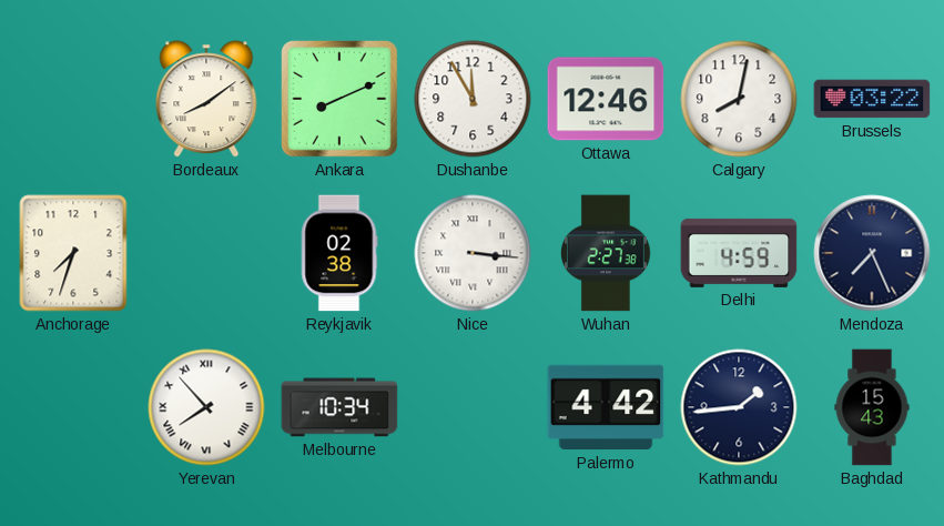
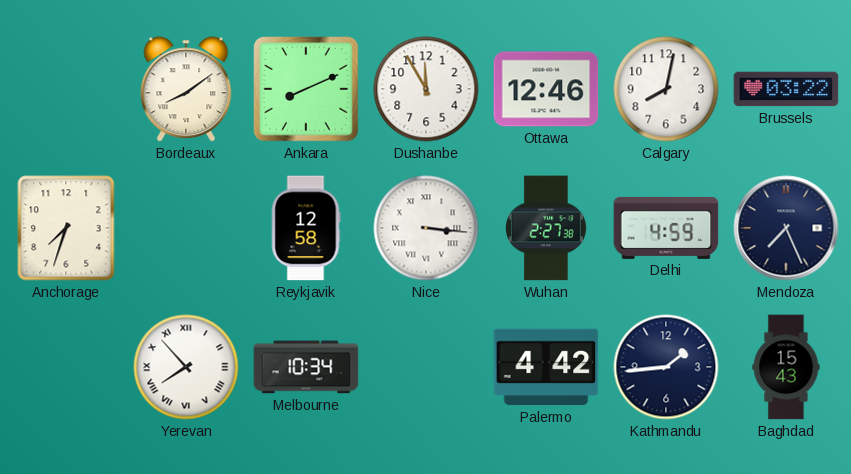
Reykjavik: 02:38 -> 12:58
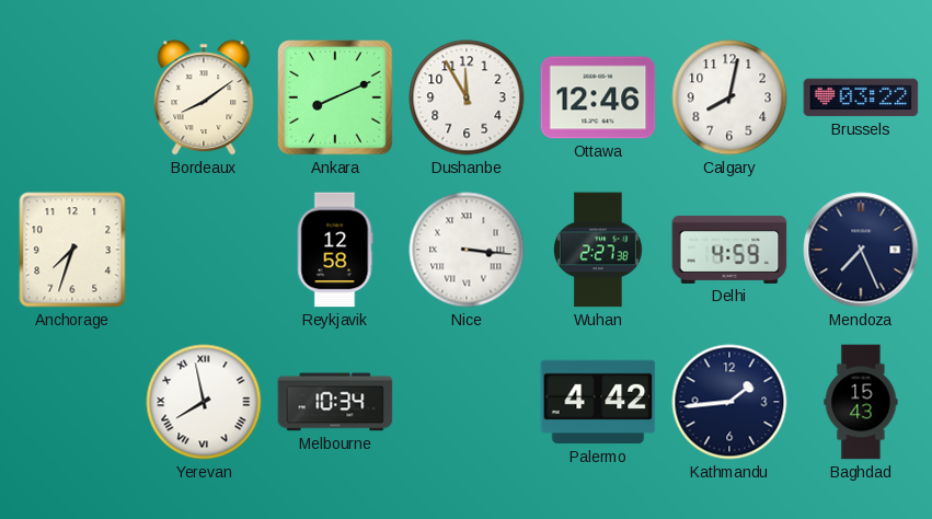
Yerevan: 7:53 -> 7:58
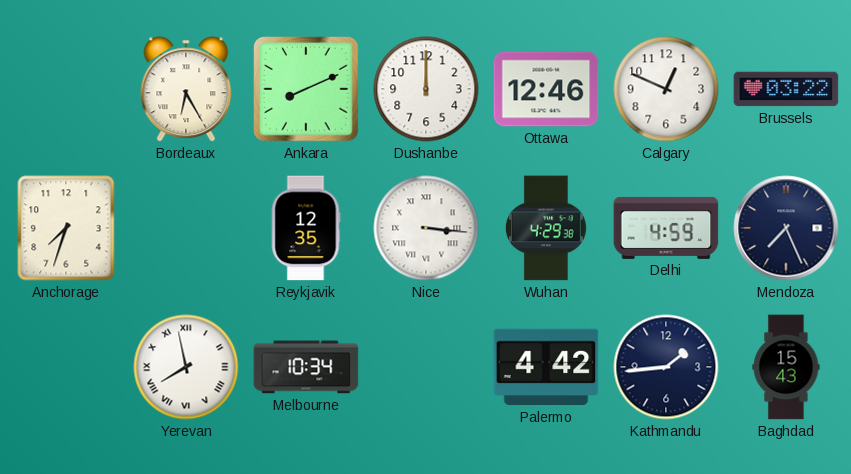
Bordeaux: 8:09 -> 6:25
Dushanbe: 11:55 -> 12:00
Calgary: 8:02 -> 12:49
Reykjavik: 12:58 -> 12:35
Wuhan: 2:27 -> 4:29
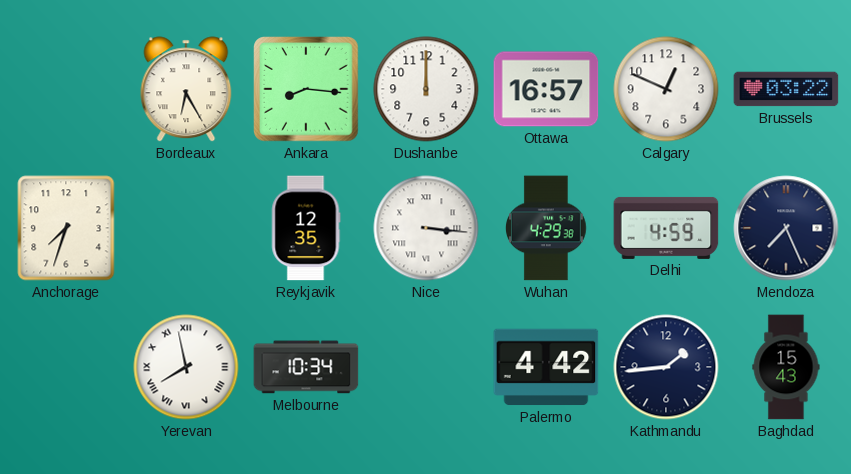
Ankara: 8:11 -> 8:16
Ottawa: 12:46 -> 16:57
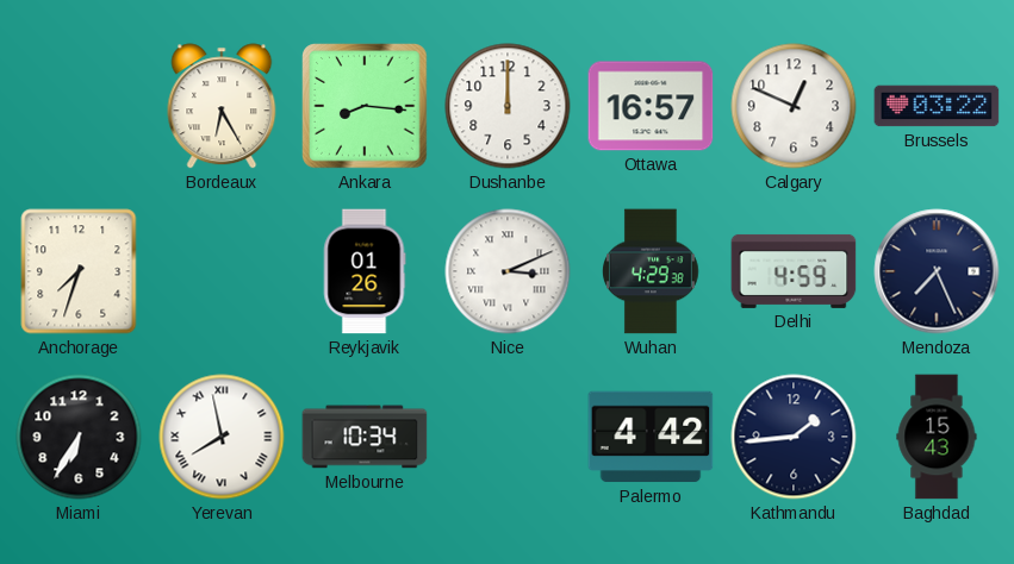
Reykjavik: 12:35 -> 01:26
Nice: 3:16 -> 3:11
Miami: none -> 6:35
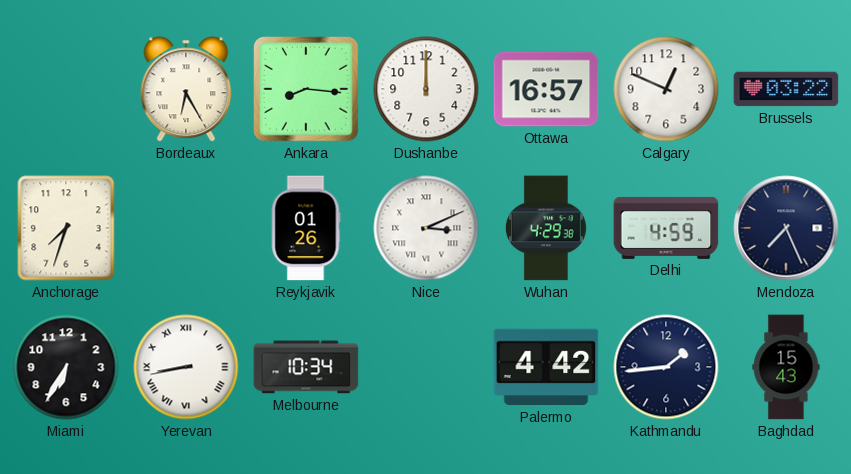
Yerevan: 7:58 -> 8:43
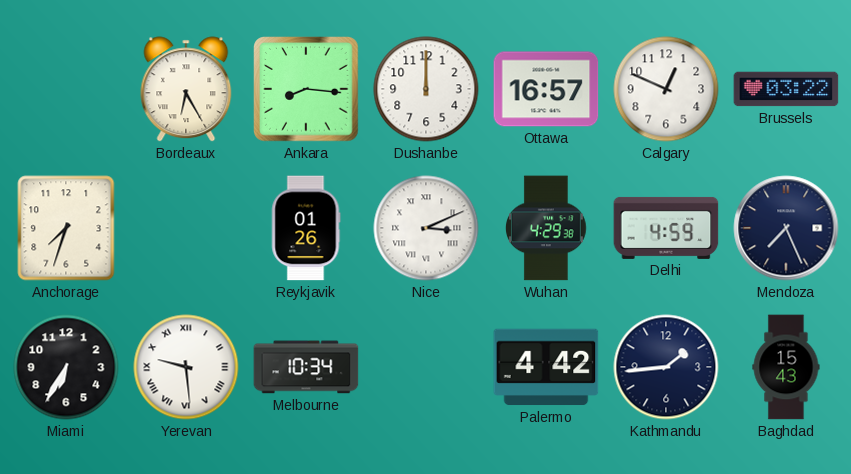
Yerevan: 8:43 -> 9:29
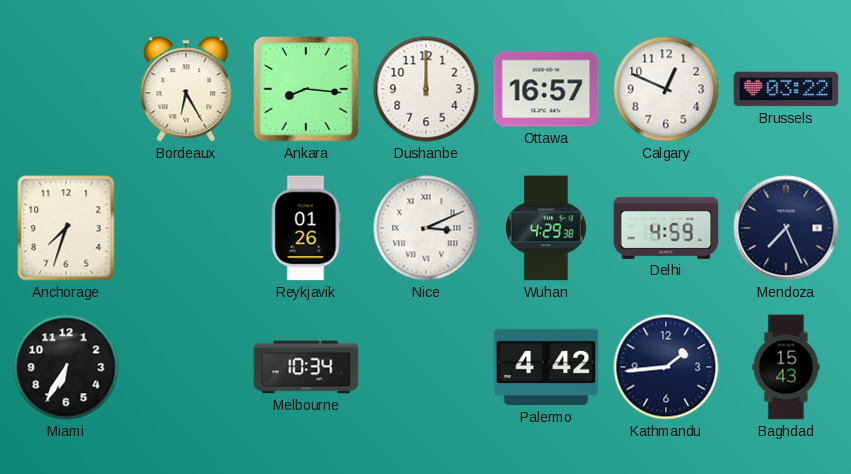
Yerevan: 9:29 -> none
